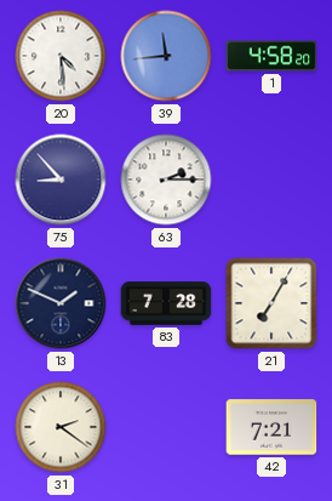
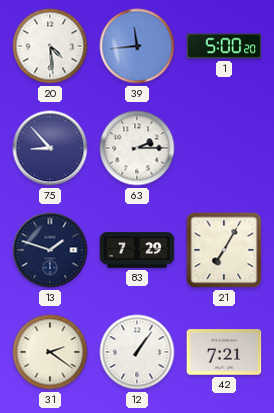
1: 4:58 -> 5:00
13: 1:49 -> 1:48
83: 7:28 -> 7:29
12: none -> 1:06
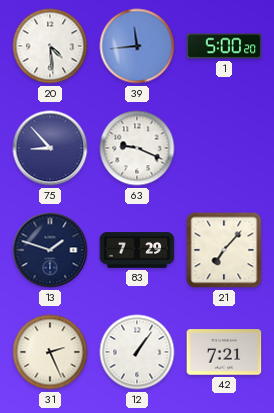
63: 2:15 -> 9:19
21: 7:05 -> 7:07
31: 2:21 -> 2:26
